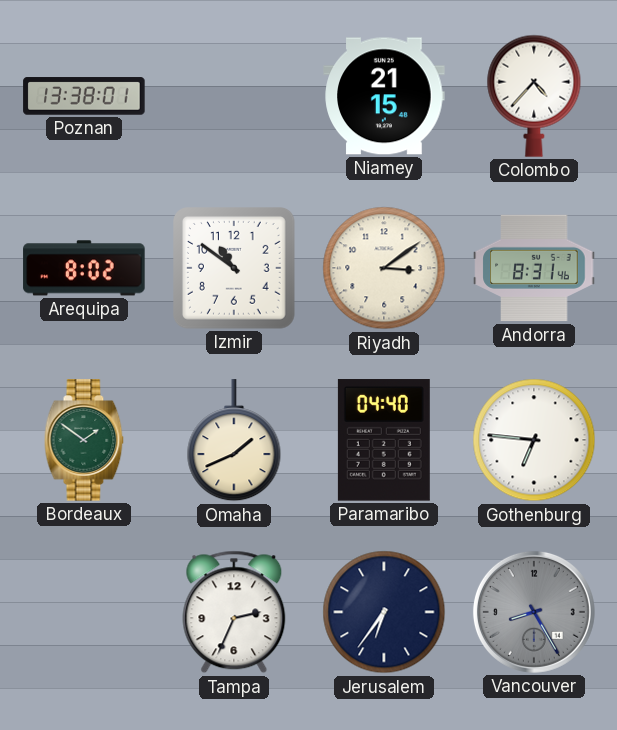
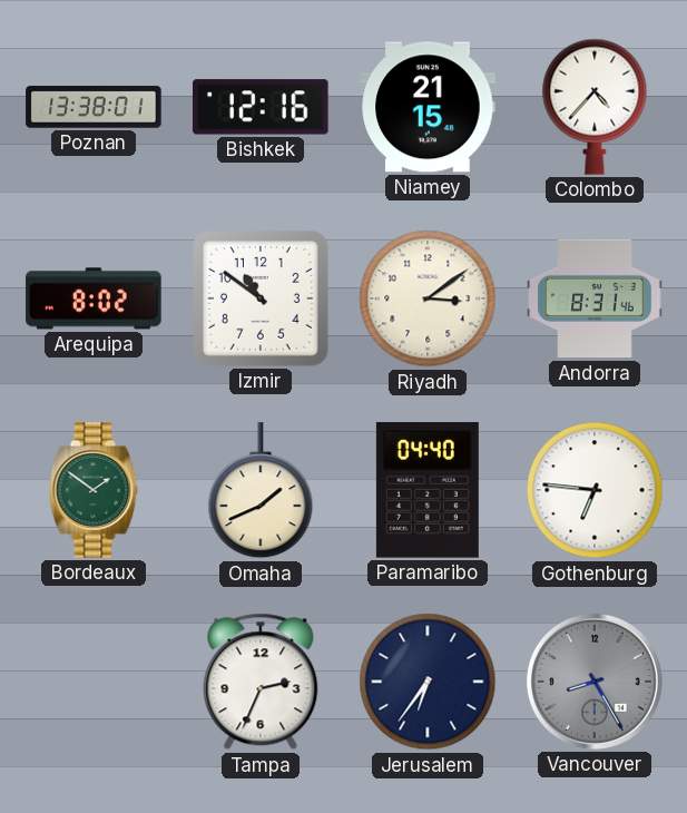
Bishkek: none -> 12:16
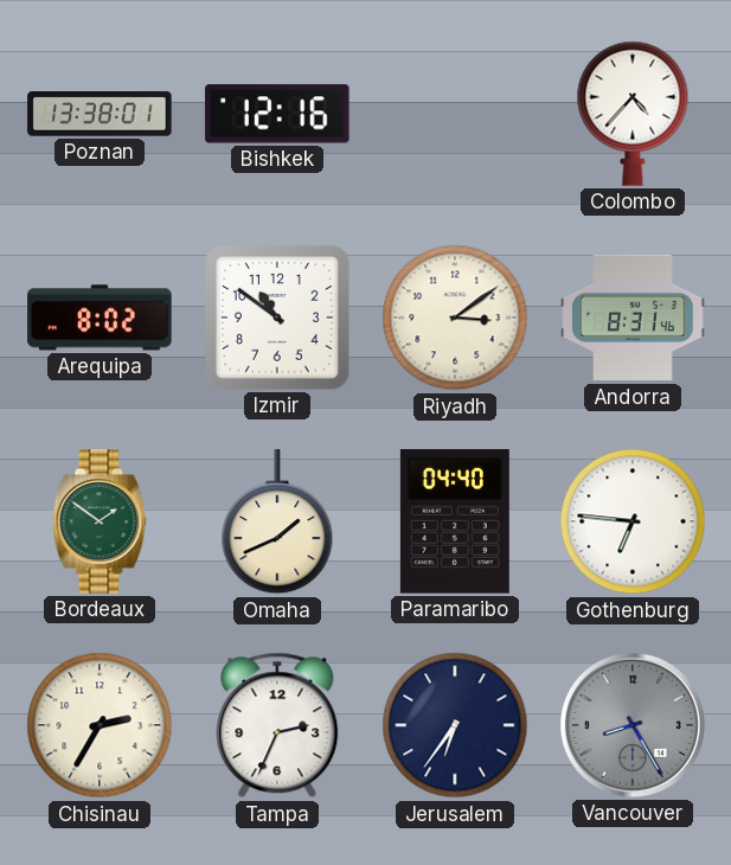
Niamey: 21:15 -> none
Chisinau: none -> 2:35
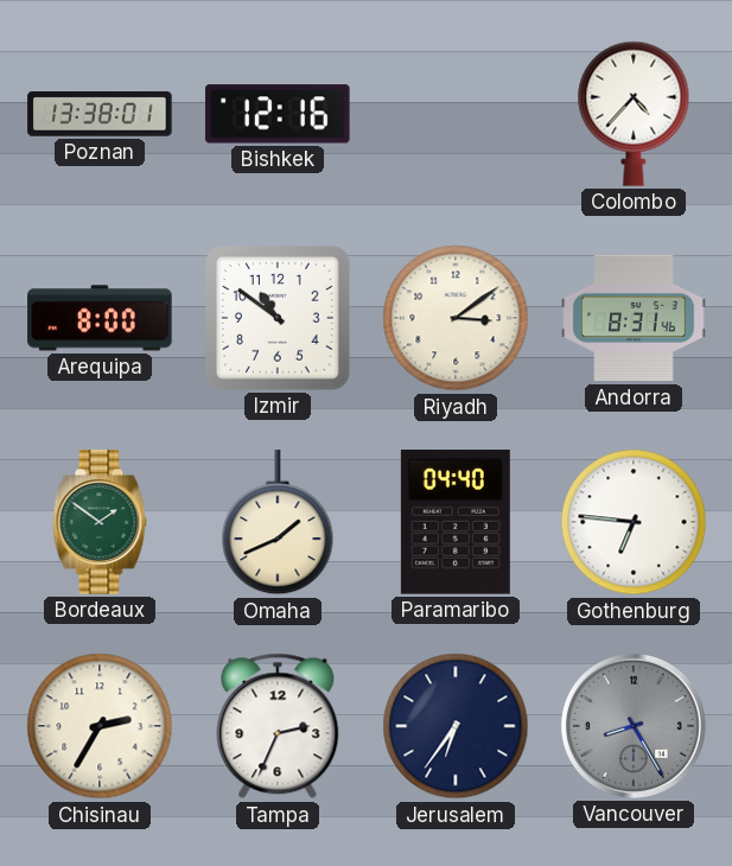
Arequipa: 8:02 -> 8:00
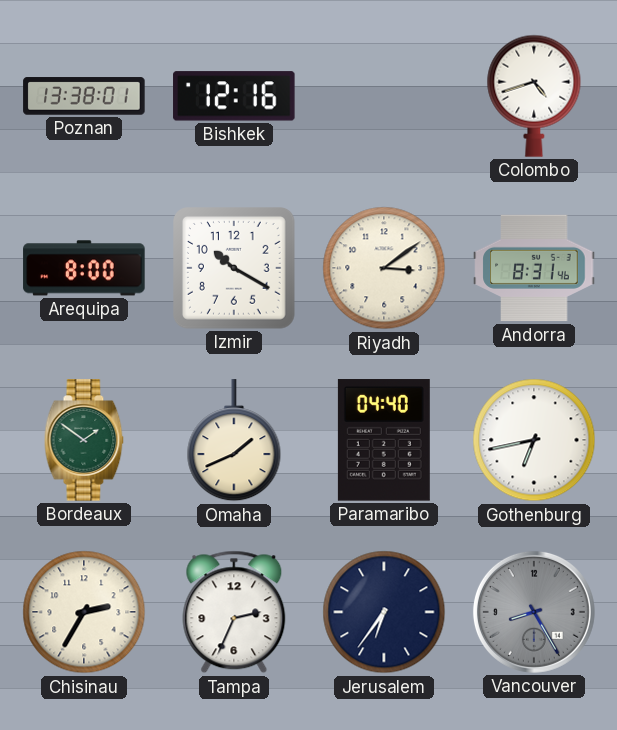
Colombo: 4:37 -> 4:42
Izmir: 10:51 -> 10:20
Gothenburg: 6:46 -> 6:43
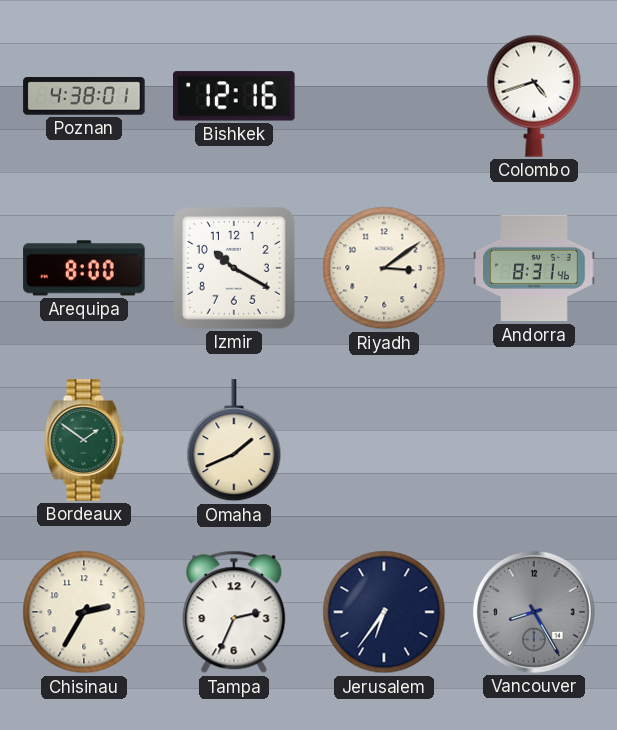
Poznan: 13:38 -> 4:38
Paramaribo: 04:40 -> none
Gothenburg: 6:43 -> none
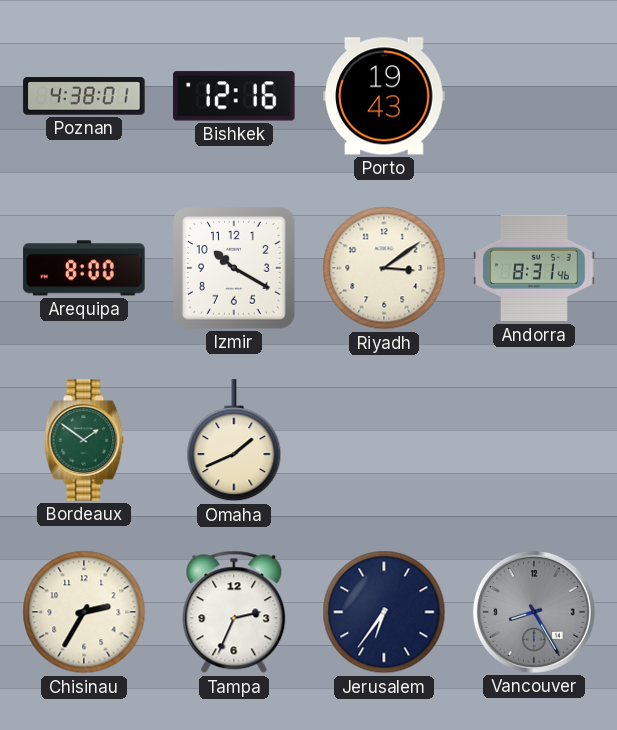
Porto: none -> 19:43
Colombo: 4:42 -> none
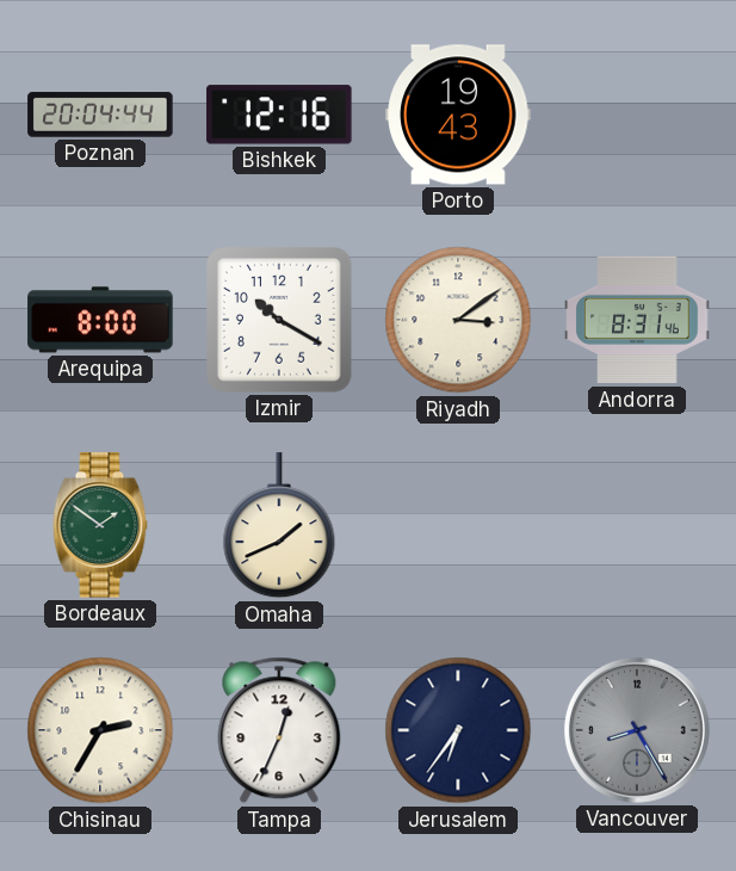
Poznan: 4:38 -> 20:04
Tampa: 2:34 -> 12:34
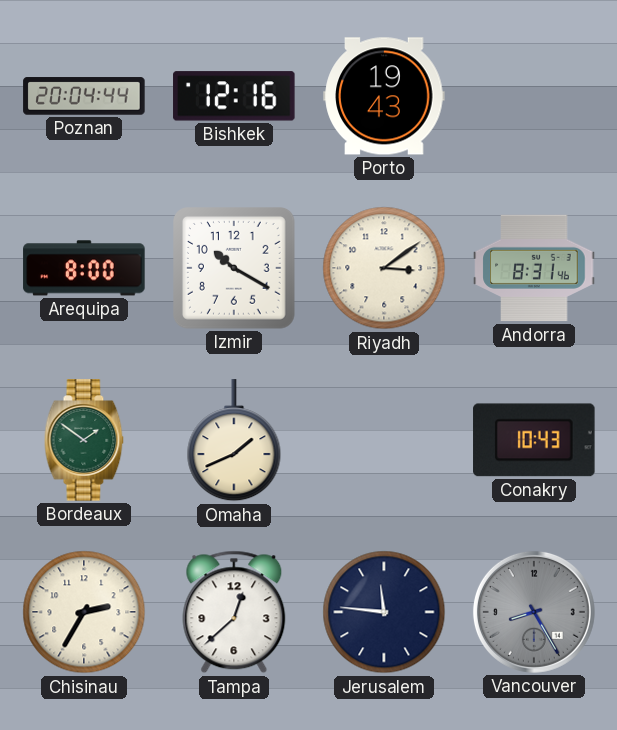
Conakry: none -> 10:43
Tampa: 12:34 -> 12:38
Jerusalem: 6:36 -> 11:46
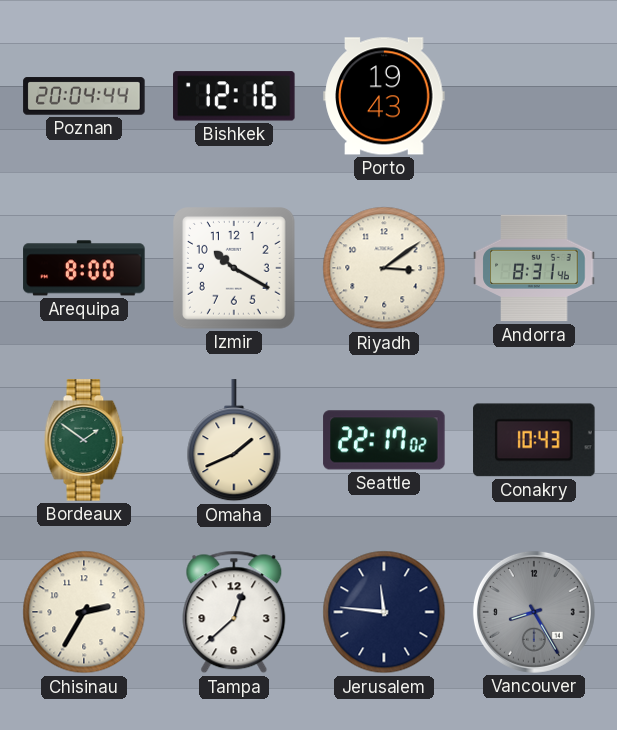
Seattle: none -> 22:17
